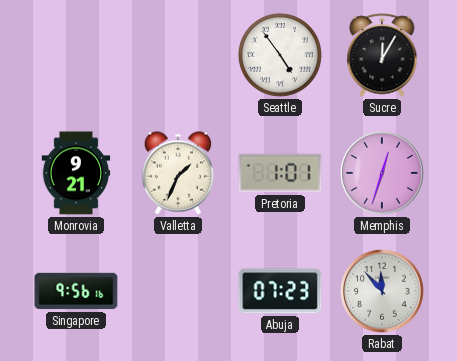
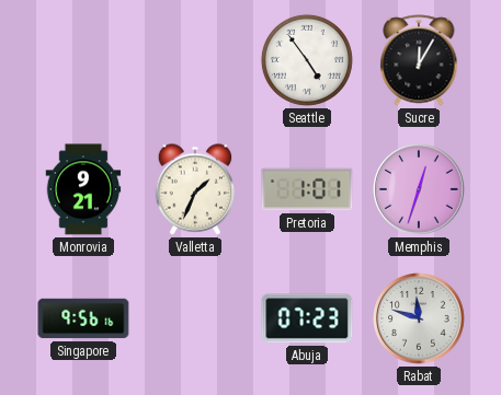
Rabat: 11:53 -> 11:48
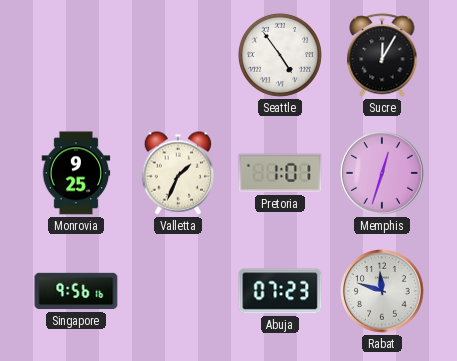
Monrovia: 9:21 -> 9:25
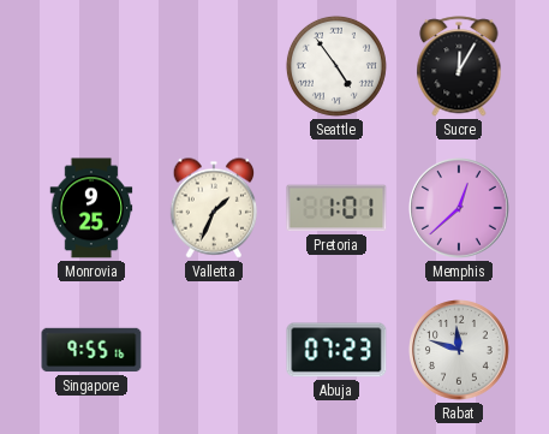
Memphis: 12:33 -> 12:38
Singapore: 9:56 -> 9:55
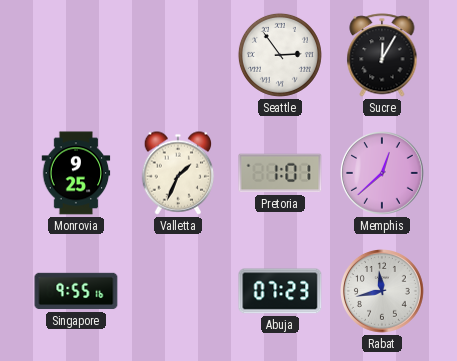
Seattle: 4:54 -> 2:54
Rabat: 11:48 -> 11:43
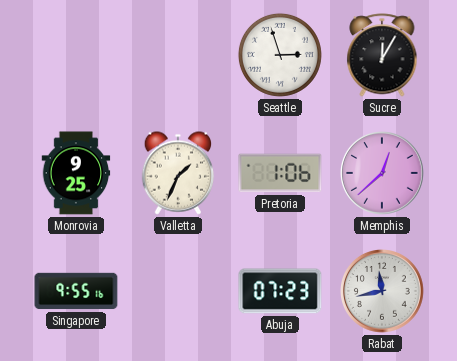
Seattle: 2:54 -> 2:57
Pretoria: 1:01 -> 1:06
